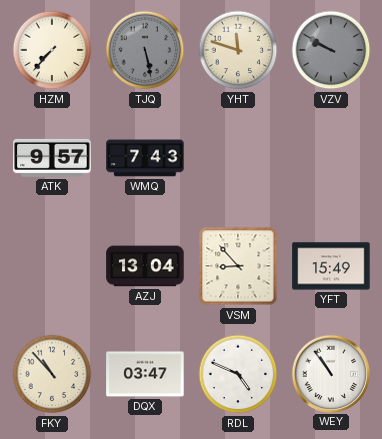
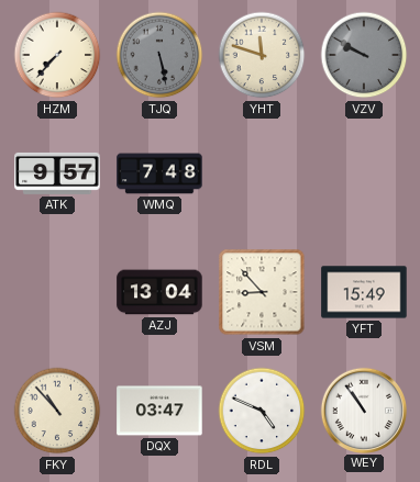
WMQ: 7:43 -> 7:48
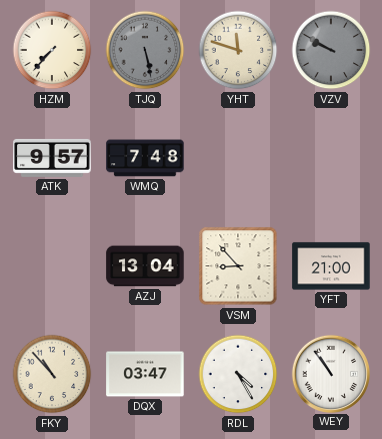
YFT: 15:49 -> 21:00
RDL: 4:49 -> 4:25
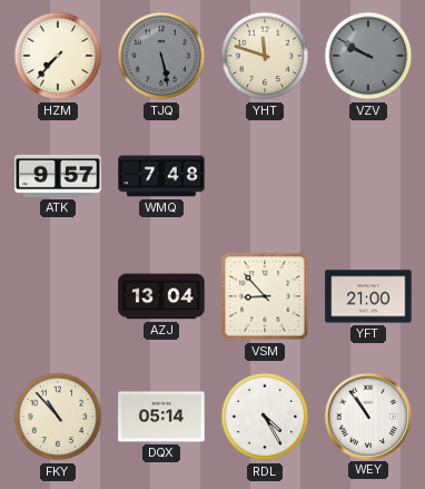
DQX: 03:47 -> 05:14
